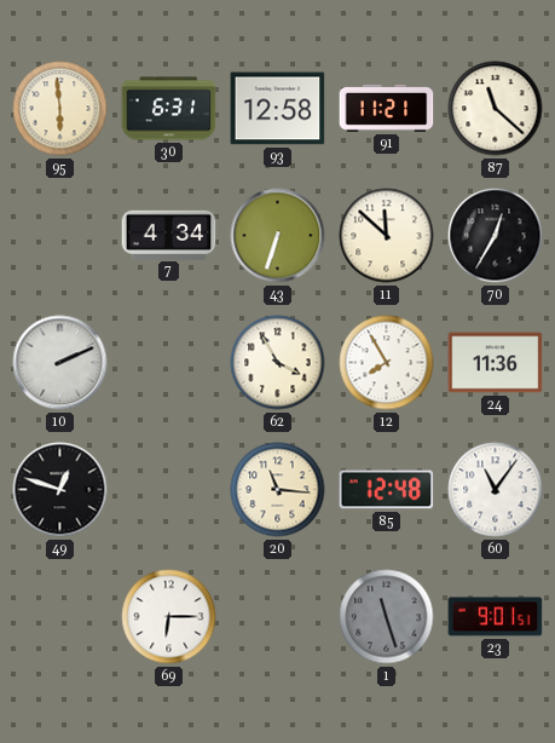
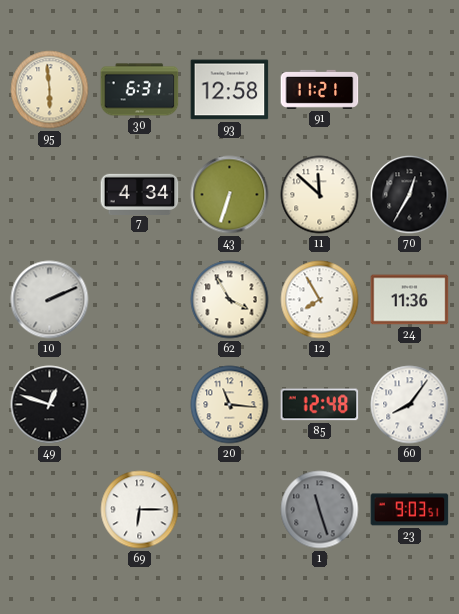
87: 11:22 -> none
60: 11:06 -> 8:06
23: 9:01 -> 9:03
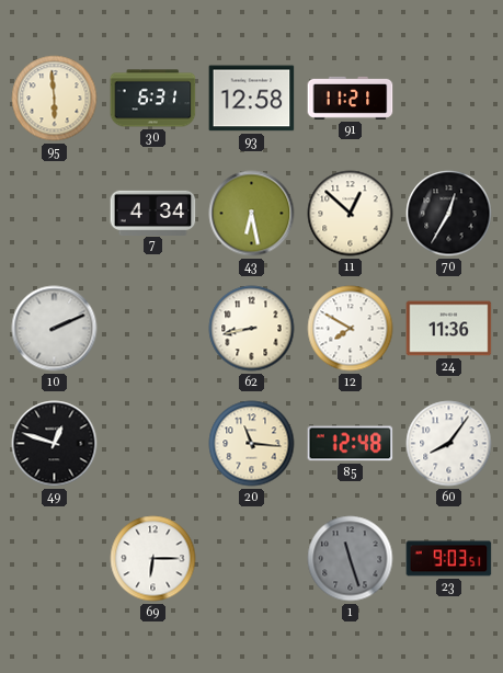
43: 6:33 -> 6:28
11: 11:52 -> 12:52
62: 3:55 -> 8:43
12: 7:55 -> 7:50
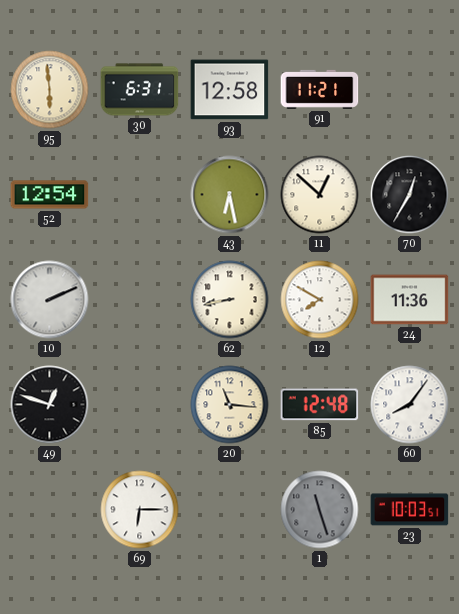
52: none -> 12:54
7: 4:34 -> none
23: 9:03 -> 10:03
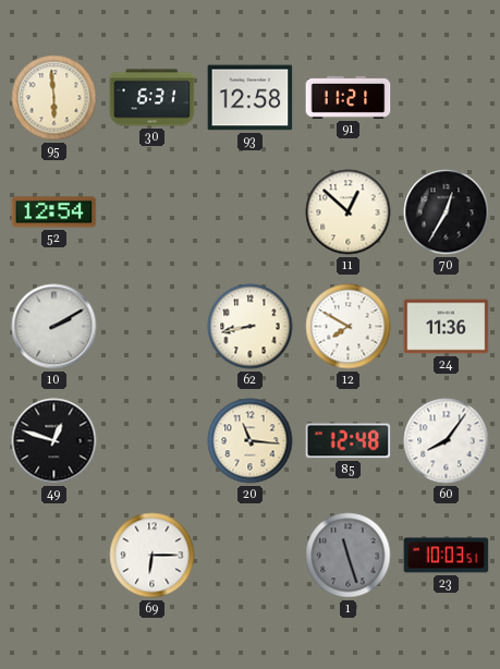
43: 6:28 -> none
10: 2:11 -> 2:10
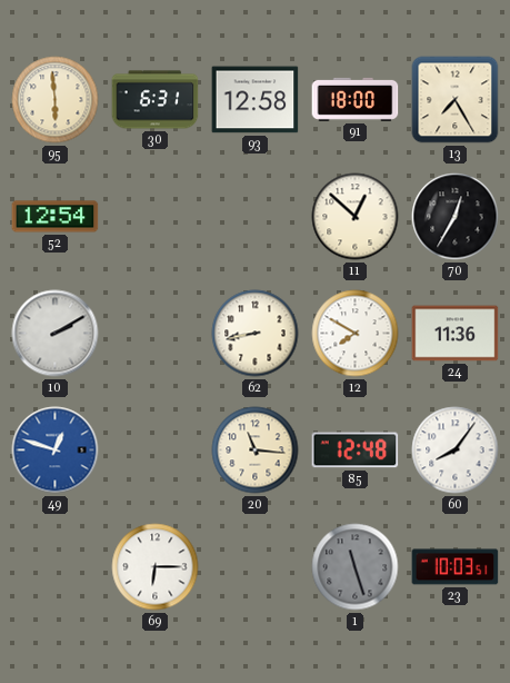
91: 11:21 -> 18:00
13: none -> 7:25
49 dial: black -> blue
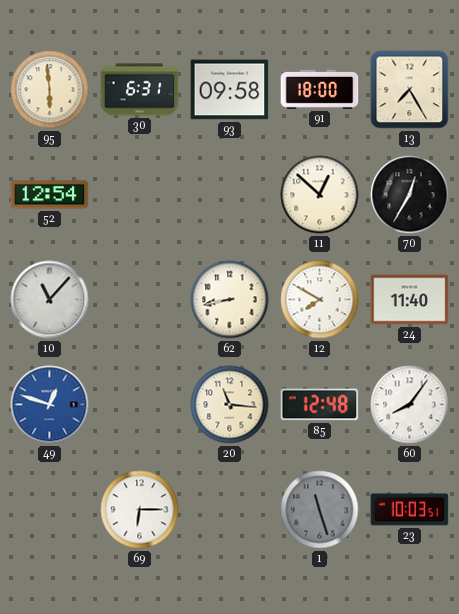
93: 12:58 -> 09:58
10: 2:10 -> 11:07
24: 11:36 -> 11:40
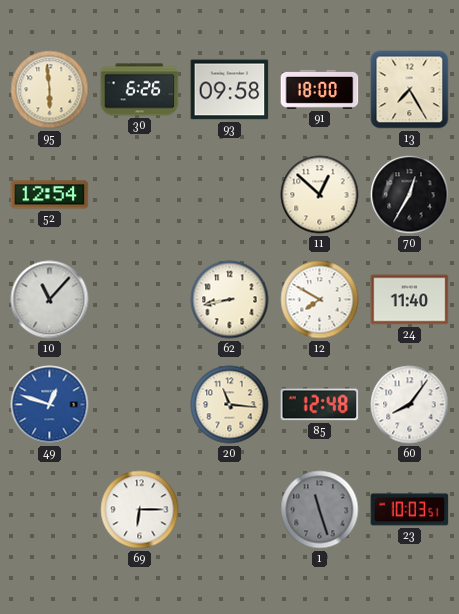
30: 6:31 -> 6:26
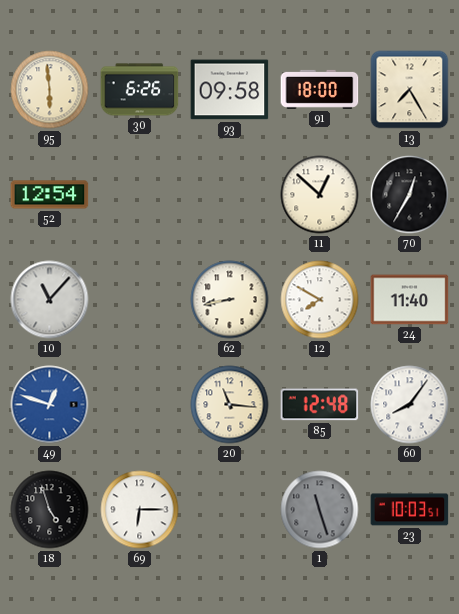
18: none -> 4:57
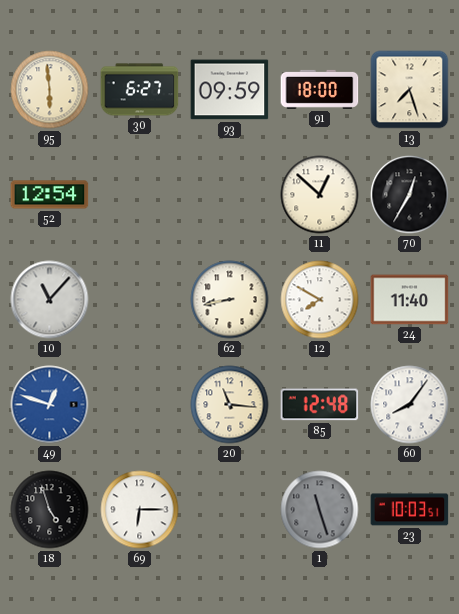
30: 6:26 -> 6:27
93: 09:58 -> 09:59
13: 7:25 -> 7:27
